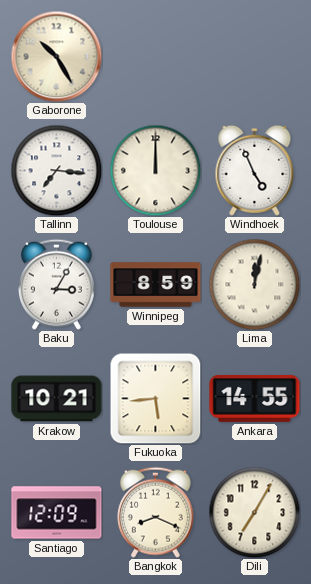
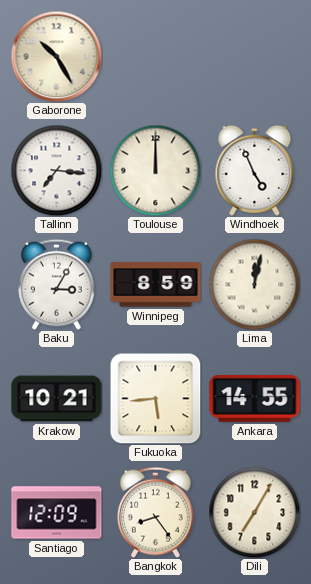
Bangkok: 8:19 -> 8:24
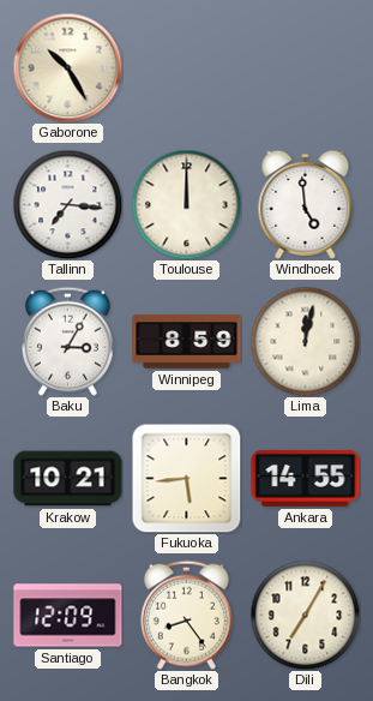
Windhoek: 4:56 -> 4:59
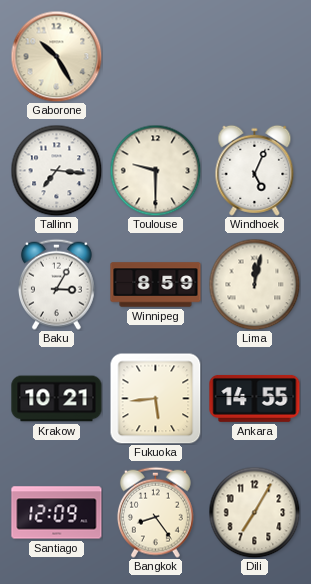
Toulouse: 12:00 -> 9:30
Windhoek: 4:59 -> 5:04
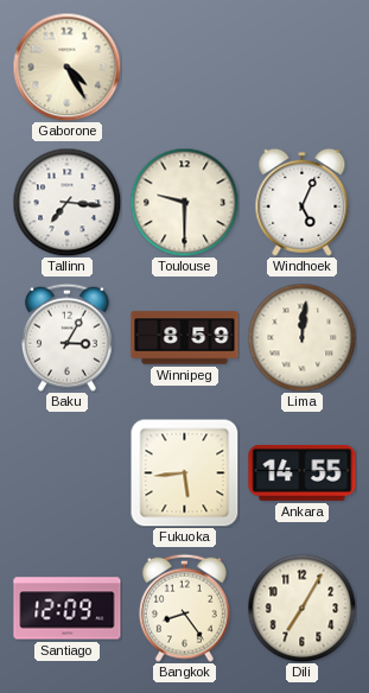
Gaborone: 10:25 -> 4:25
Lima: 12:02 -> 12:01
Krakow: 10:21 -> none
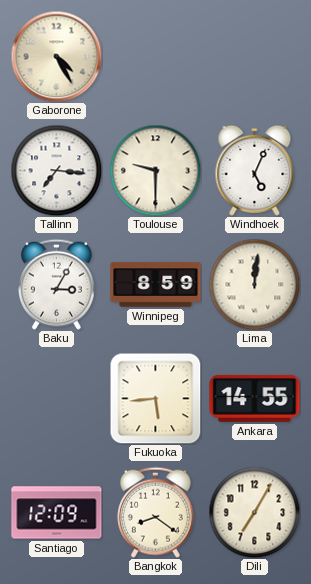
Bangkok: 8:24 -> 8:21
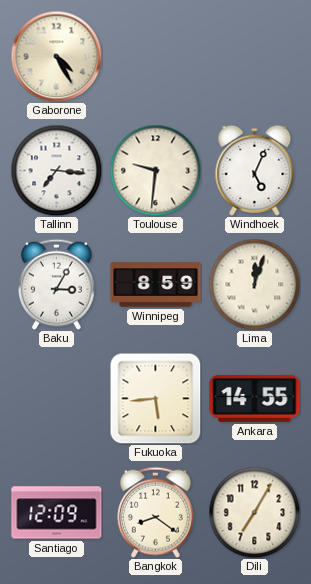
Toulouse: 9:30 -> 9:31
Lima: 12:01 -> 12:03
